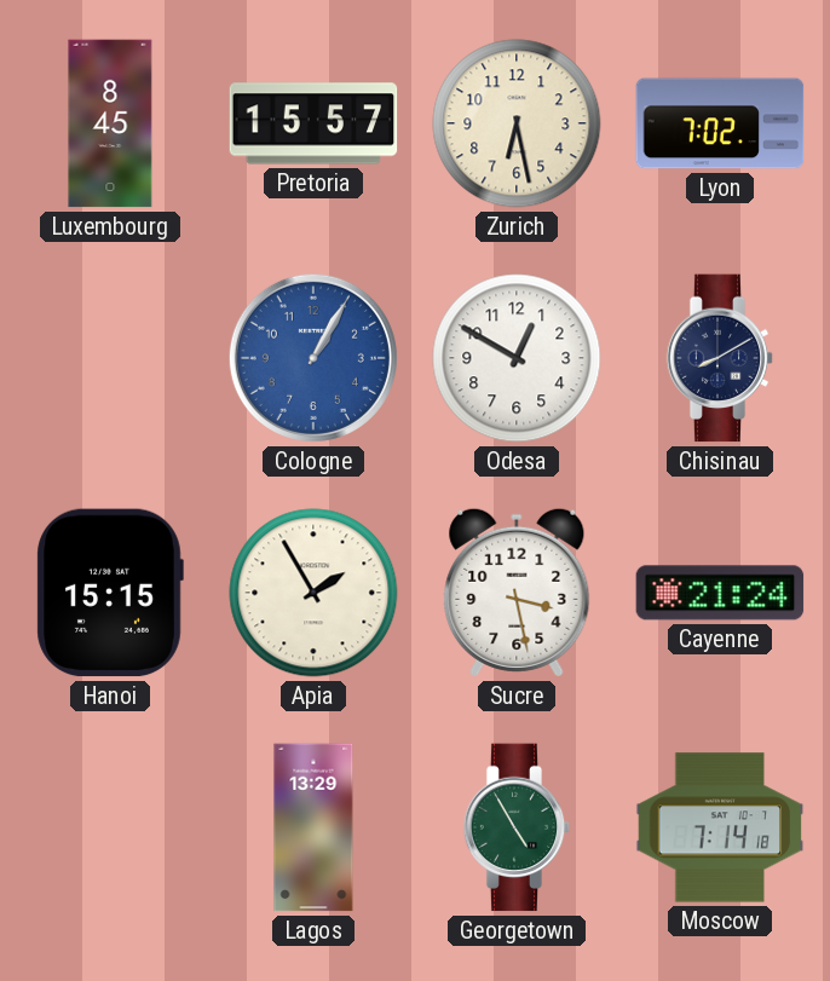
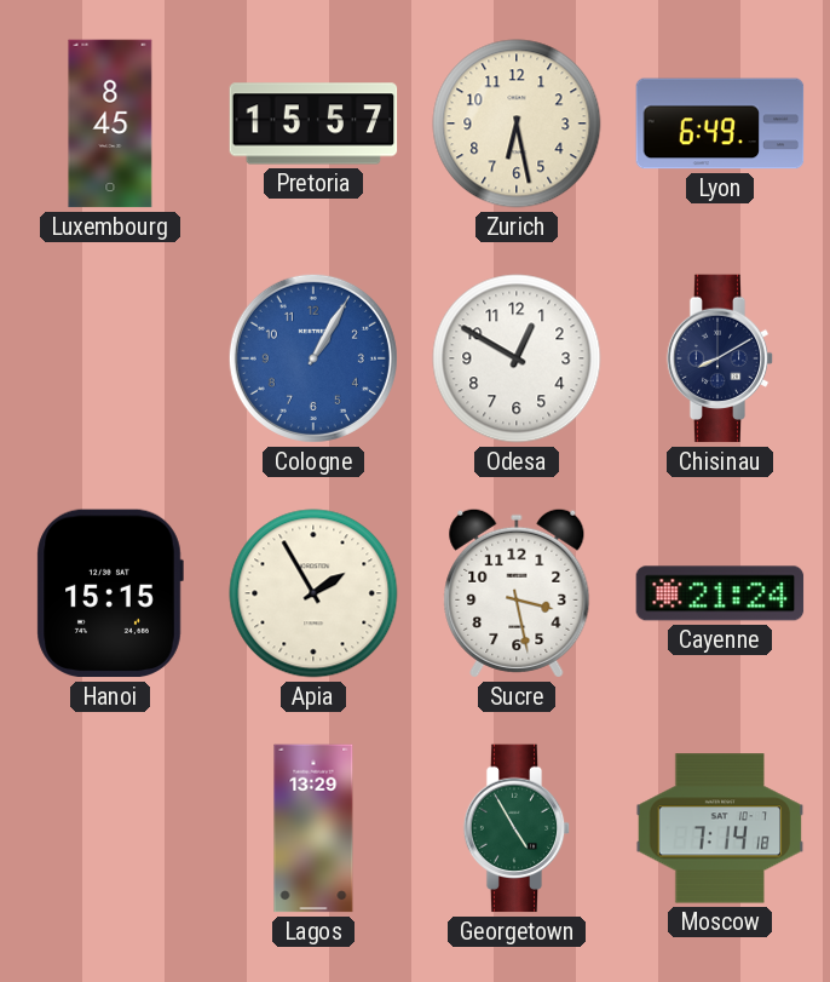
Lyon: 7:02 -> 6:49
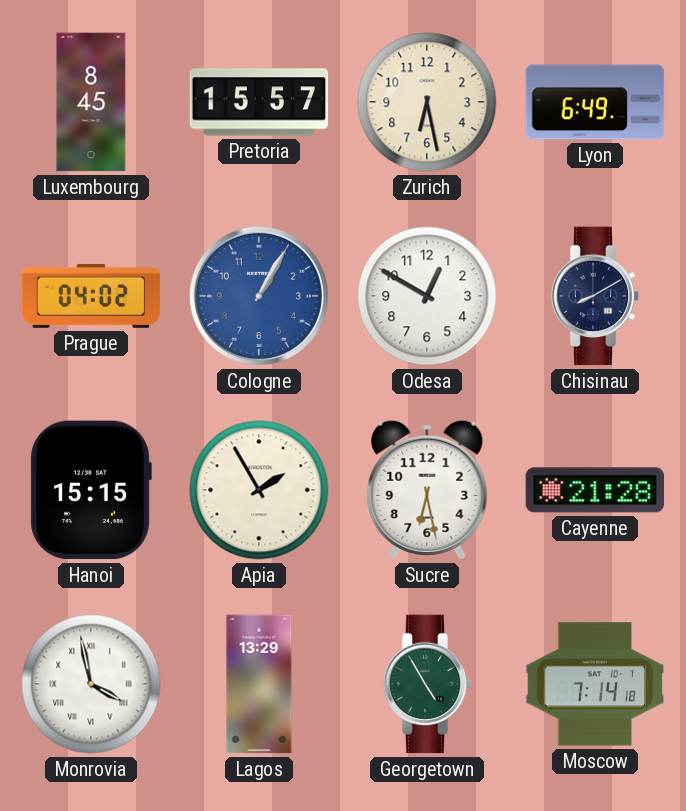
Prague: none -> 04:02
Sucre: 3:28 -> 6:28
Cayenne: 21:24 -> 21:28
Monrovia: none -> 3:58
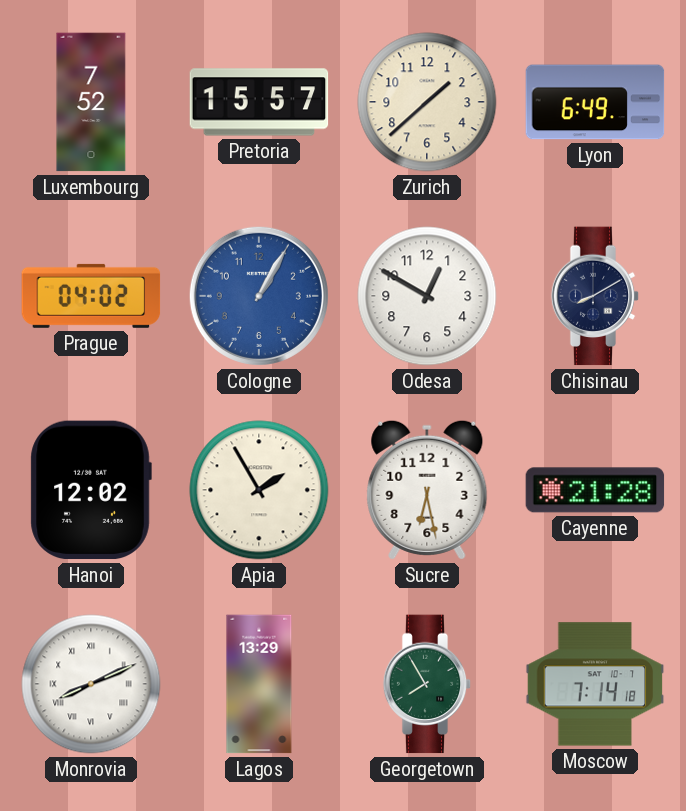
Luxembourg: 8:45 -> 7:52
Zurich: 6:28 -> 1:38
Hanoi: 15:15 -> 12:02
Monrovia: 3:58 -> 8:11
Georgetown: 4:55 -> 7:55
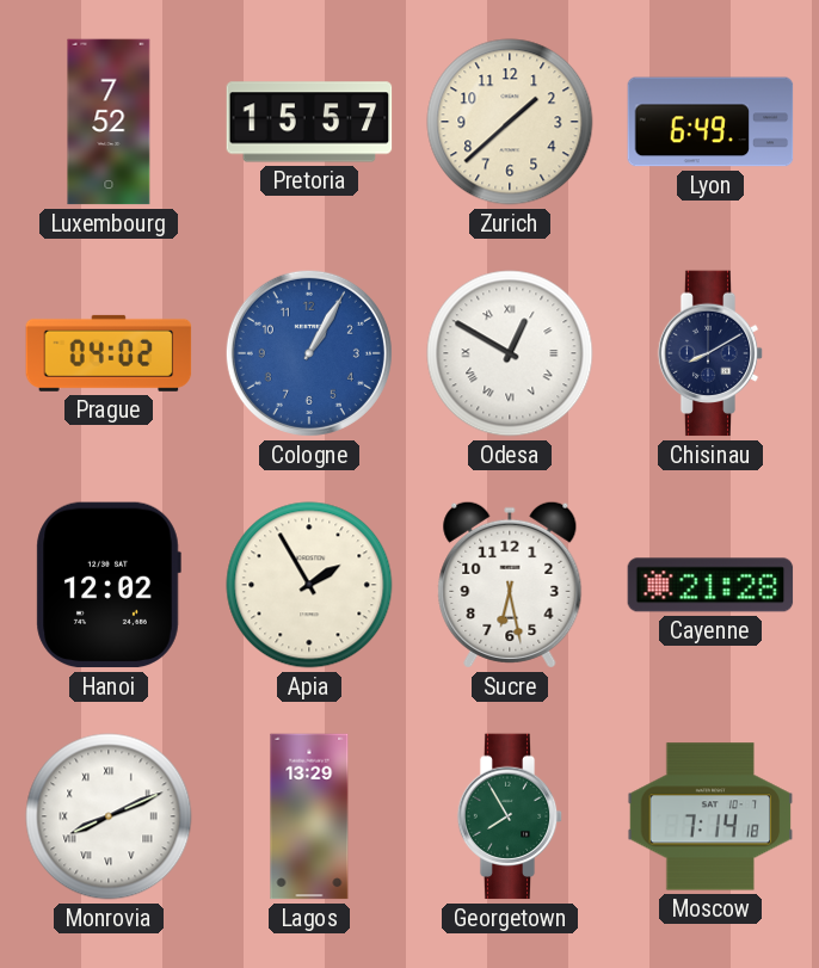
Odesa numerals: Arabic -> Roman
